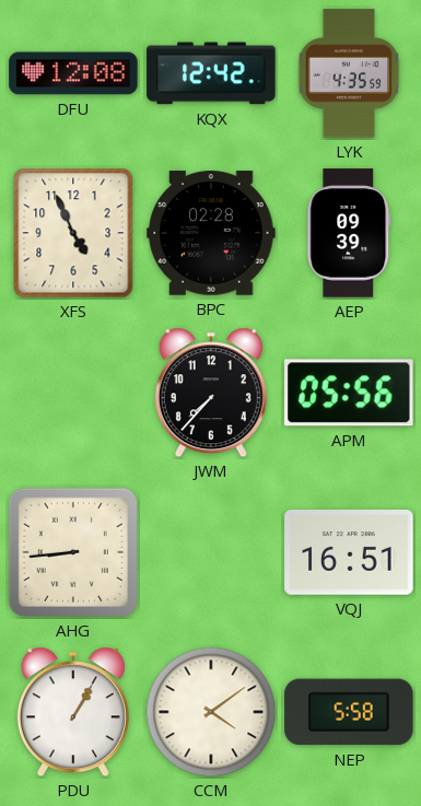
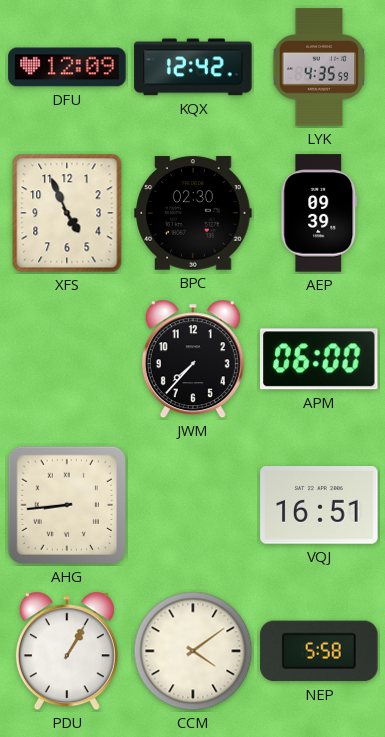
DFU: 12:08 -> 12:09
BPC: 02:28 -> 02:30
APM: 05:56 -> 06:00
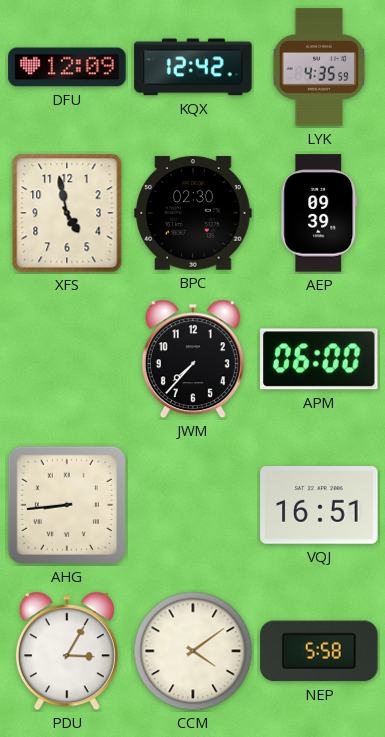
XFS: 4:56 -> 4:58
PDU: 1:05 -> 3:05
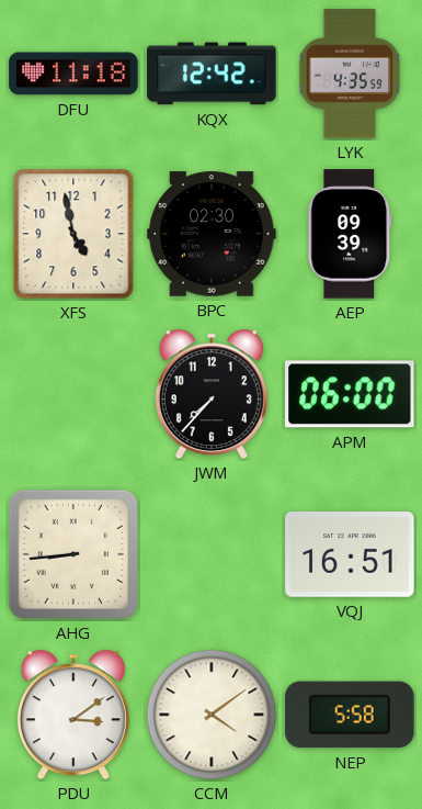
DFU: 12:09 -> 11:18
PDU: 3:05 -> 3:09
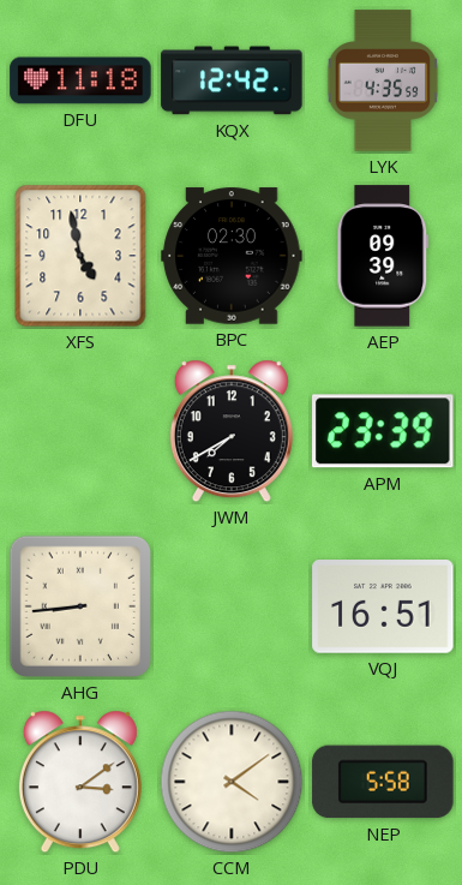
JWM: 7:37 -> 7:40
APM: 06:00 -> 23:39
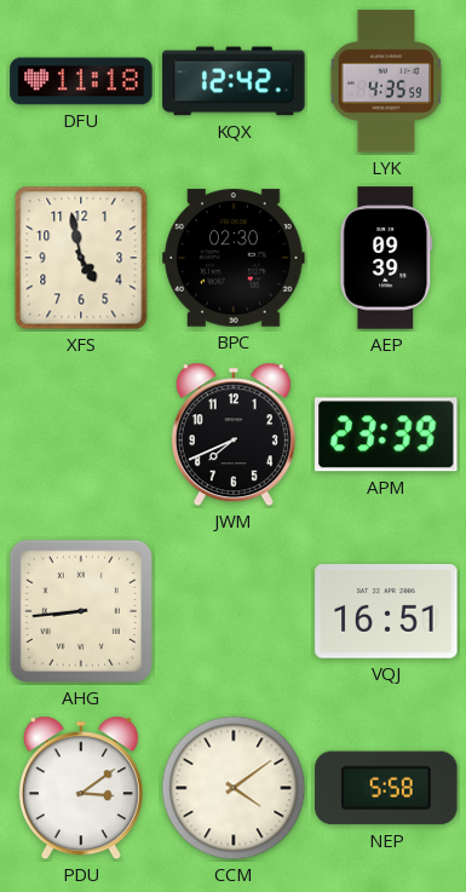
JWM: 7:40 -> 7:41
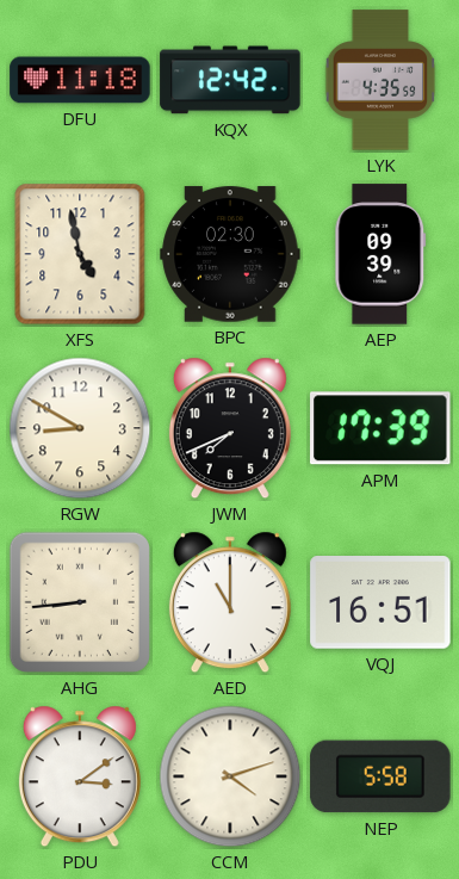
RGW: none -> 8:50
APM: 23:39 -> 17:39
AED: none -> 11:00
CCM: 4:09 -> 4:12
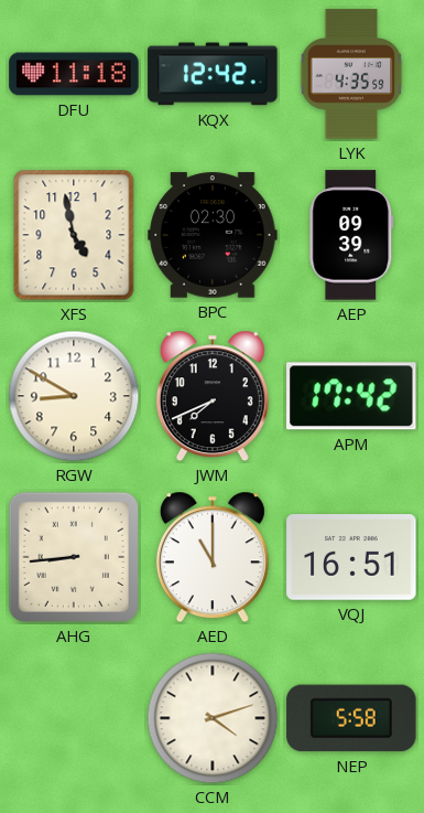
APM: 17:39 -> 17:42
PDU: 3:09 -> none
